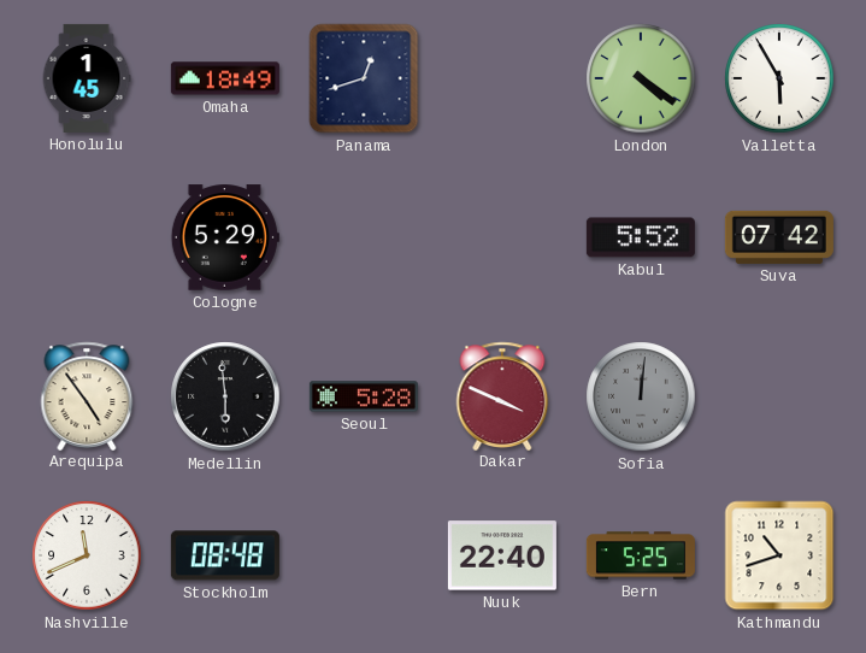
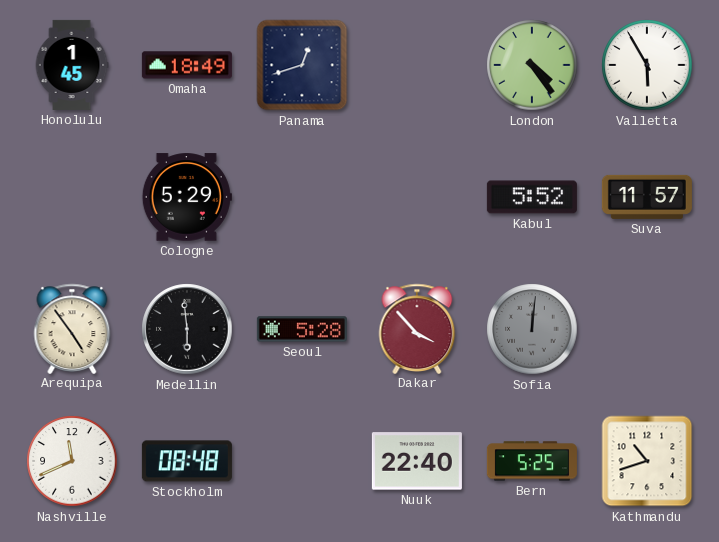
London: 4:21 -> 4:24
Suva: 07:42 -> 11:57
Dakar: 3:49 -> 3:53
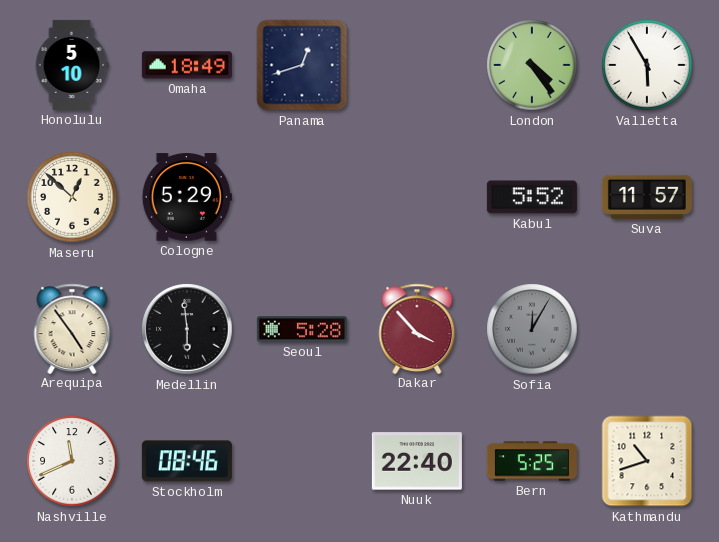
Honolulu: 1:45 -> 5:10
Maseru: none -> 12:52
Sofia: 12:01 -> 12:05
Stockholm: 08:48 -> 08:46
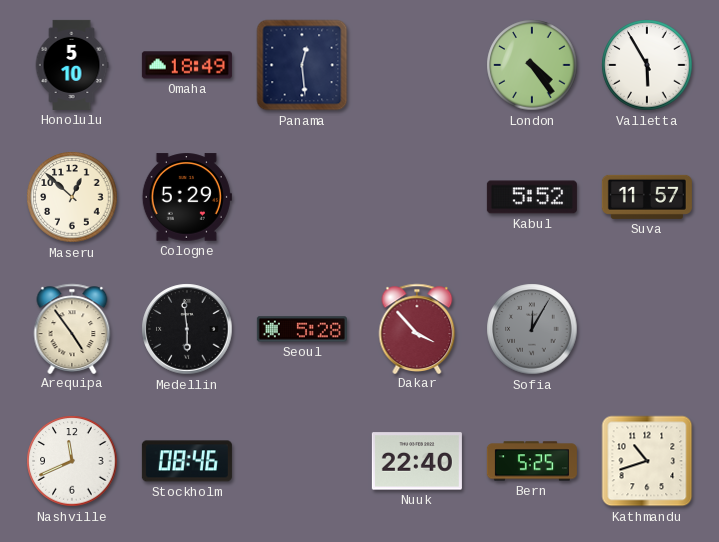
Panama: 12:42 -> 12:29
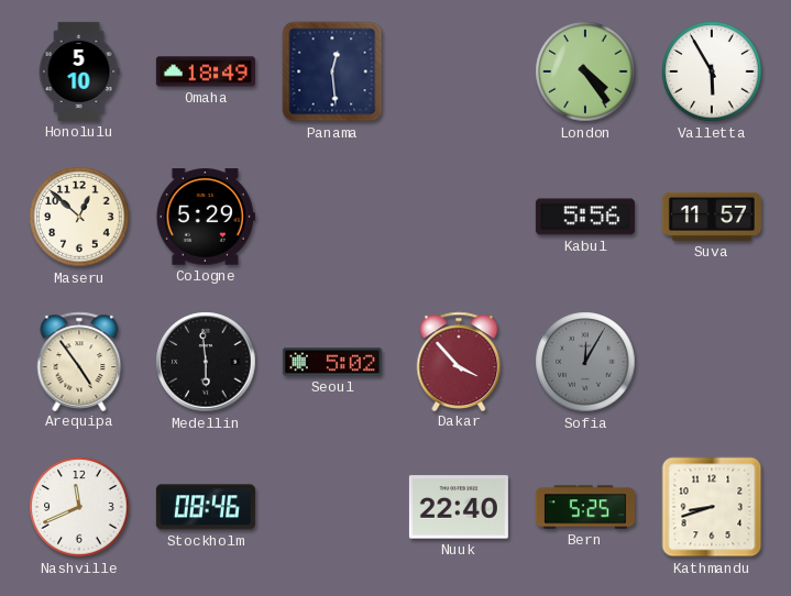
Kabul: 5:52 -> 5:56
Seoul: 5:28 -> 5:02
Kathmandu: 10:42 -> 8:42
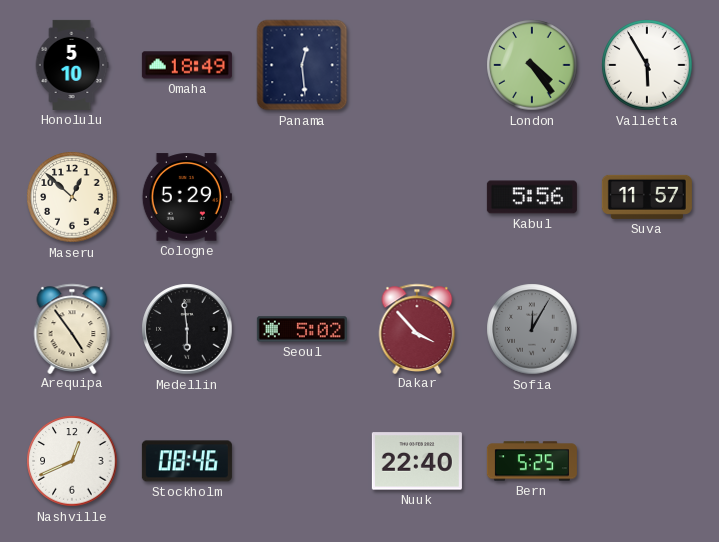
Nashville: 11:41 -> 12:41
Kathmandu: 8:42 -> none
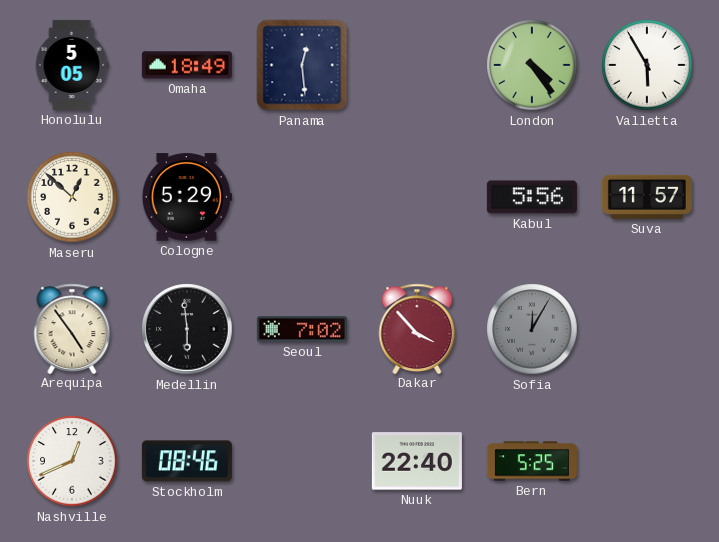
Honolulu: 5:10 -> 5:05
Seoul: 5:02 -> 7:02
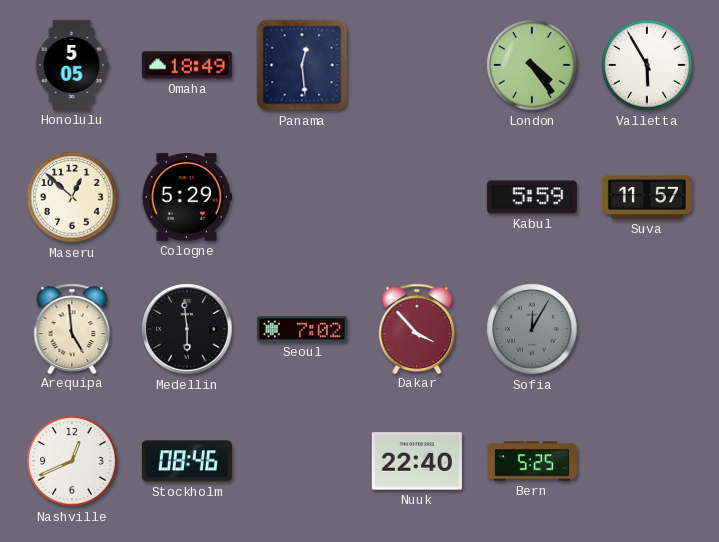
Kabul: 5:56 -> 5:59
Arequipa: 4:54 -> 4:59
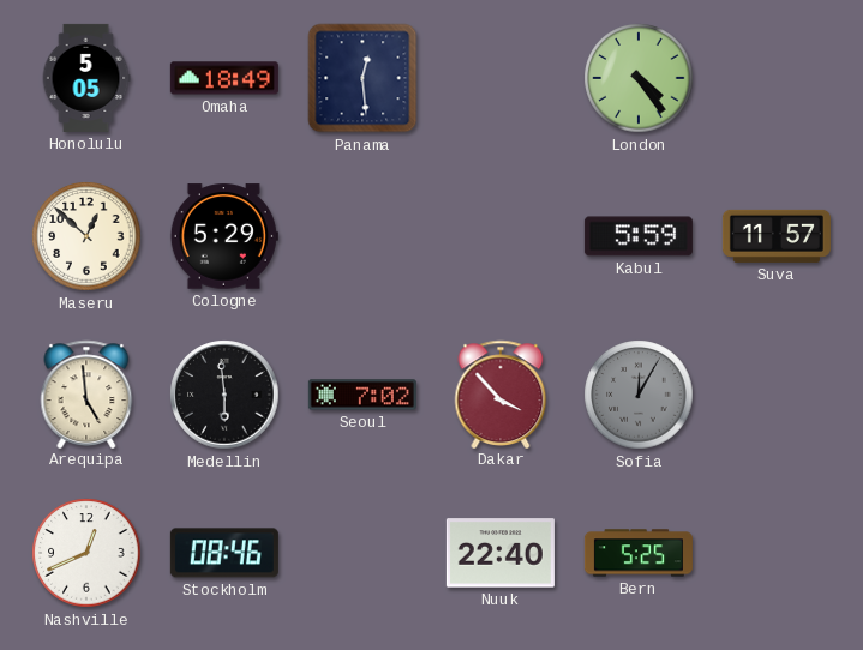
Valletta: 5:55 -> none
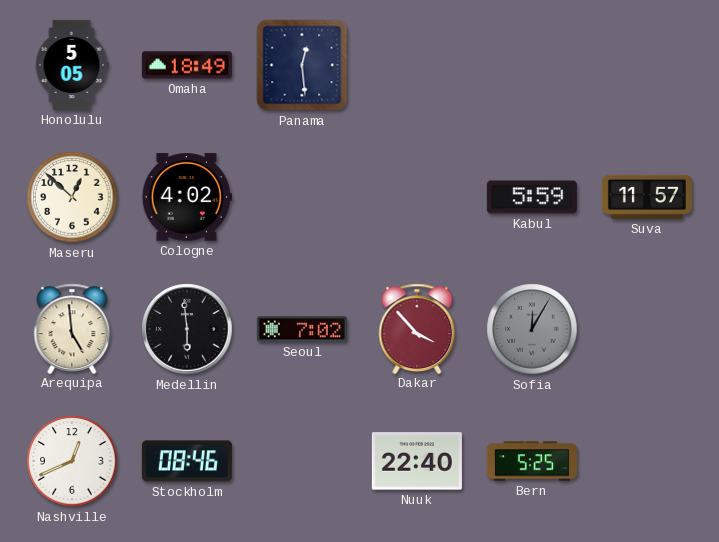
London: 4:24 -> none
Cologne: 5:29 -> 4:02
